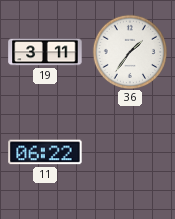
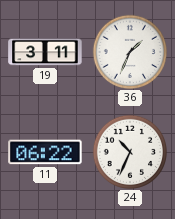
36: 1:36 -> 1:34
24: none -> 10:34
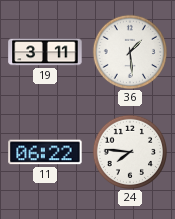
36: 1:34 -> 1:29
24: 10:34 -> 7:46
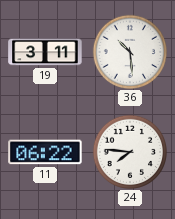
36: 1:29 -> 10:29
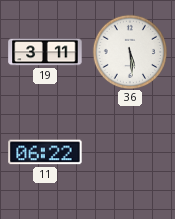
36: 10:29 -> 5:29
24: 7:46 -> none
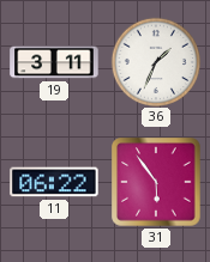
36: 5:29 -> 1:34
31: none -> 5:54
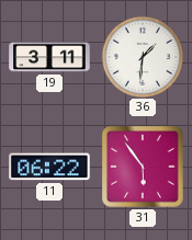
36: 1:34 -> 1:31
